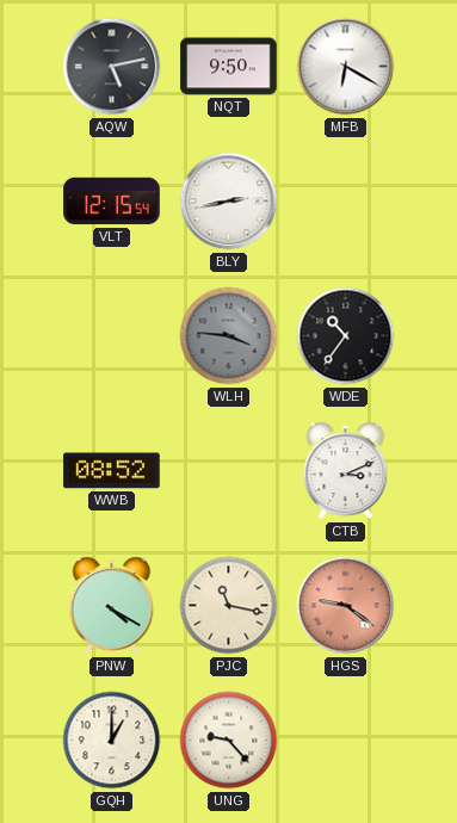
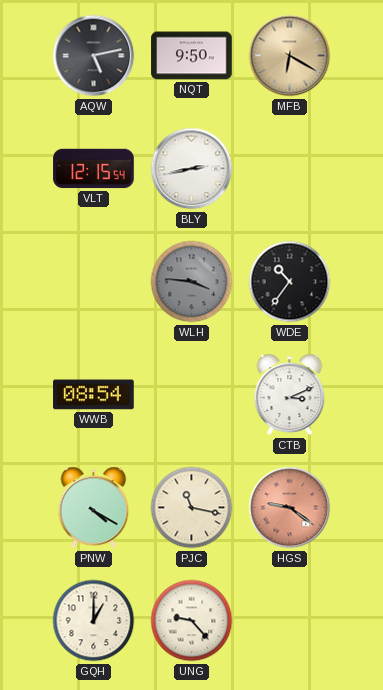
MFB dial: white -> champagne
WWB: 08:52 -> 08:54
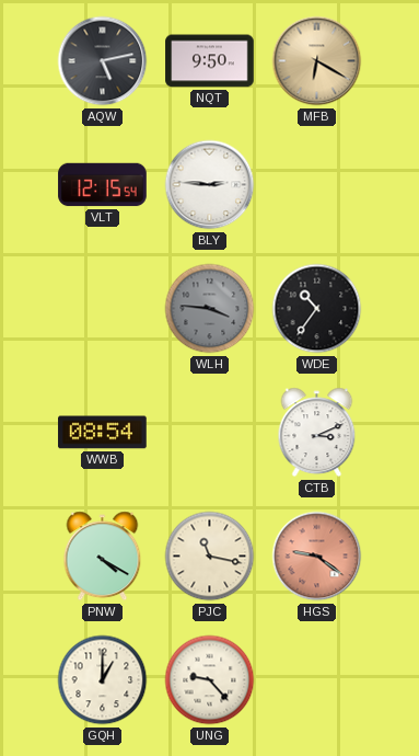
BLY: 2:43 -> 2:46
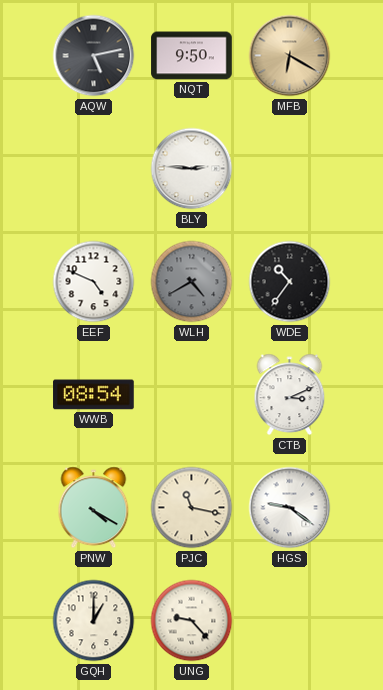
VLT: 12:15 -> none
EEF: none -> 4:49
WLH: 3:46 -> 4:40
HGS dial: salmon -> white
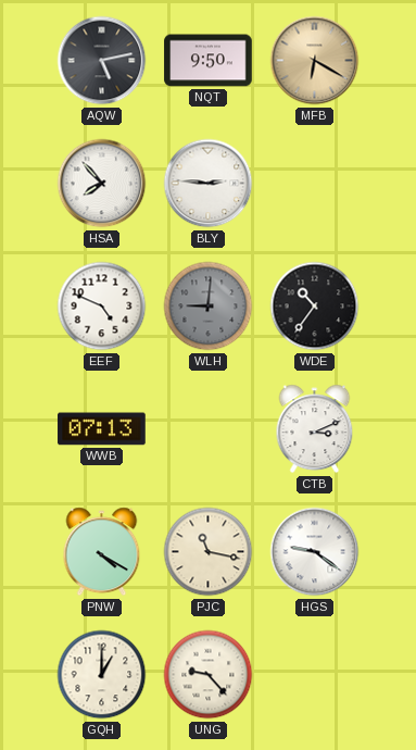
HSA: none -> 7:53
WLH: 4:40 -> 9:01
WWB: 08:54 -> 07:13
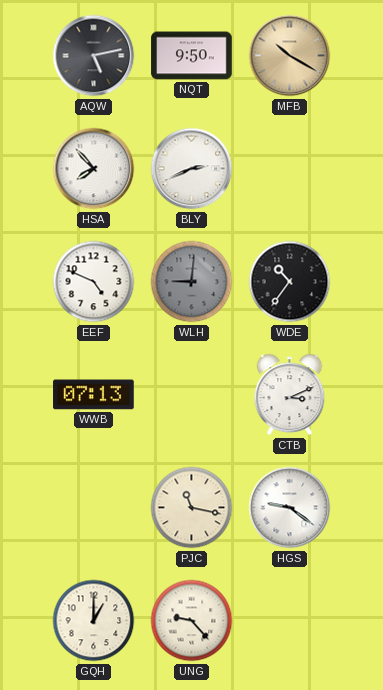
MFB: 6:20 -> 10:20
BLY: 2:46 -> 2:41
PNW: 4:20 -> none
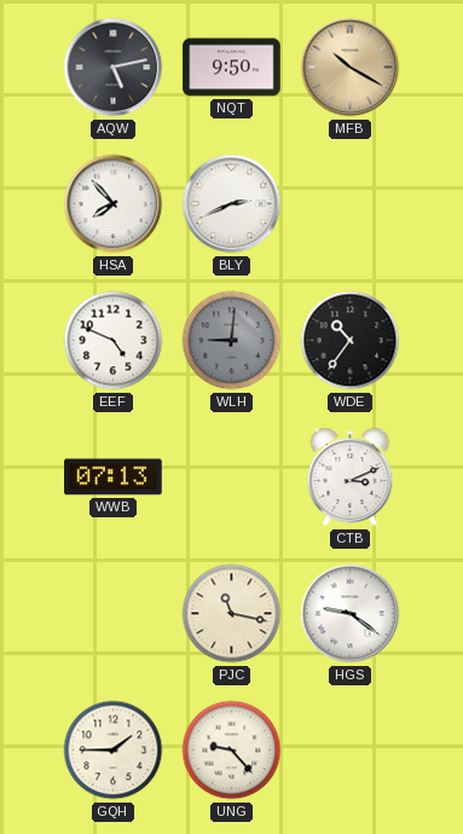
GQH: 1:00 -> 1:45
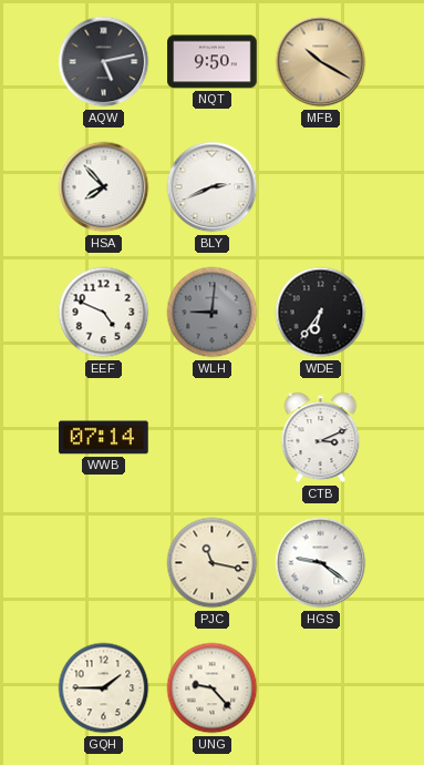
WDE: 10:36 -> 6:36
WWB: 07:13 -> 07:14
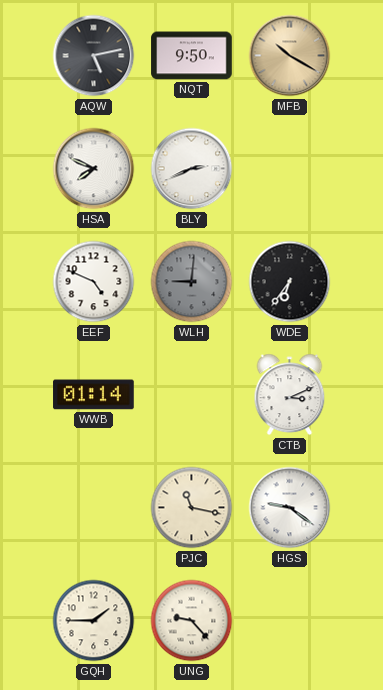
HSA: 7:53 -> 7:49
WWB: 07:14 -> 01:14
